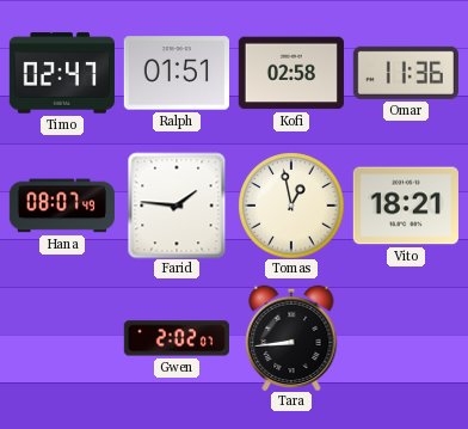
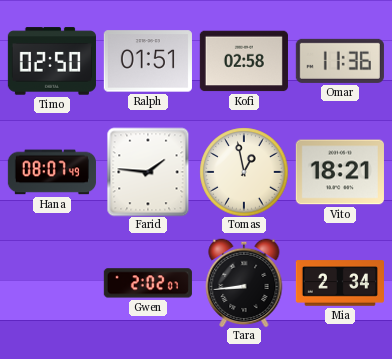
Timo: 02:47 -> 02:50
Mia: none -> 2:34
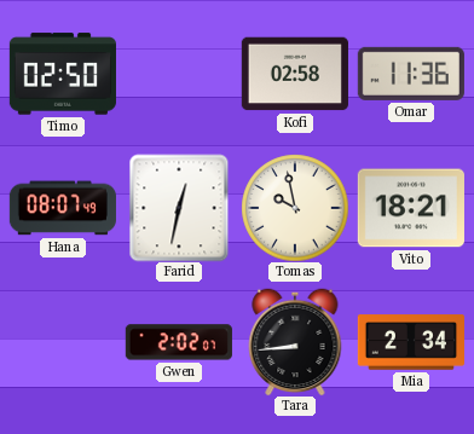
Ralph: 01:51 -> none
Farid: 1:46 -> 12:32
Tomas: 12:58 -> 9:58
